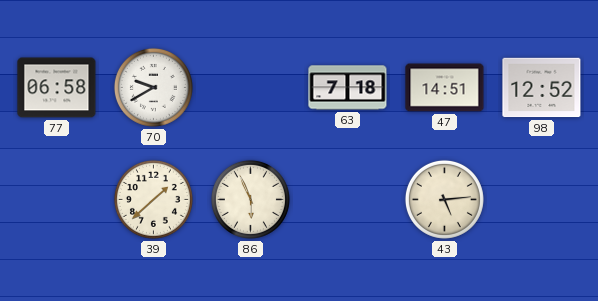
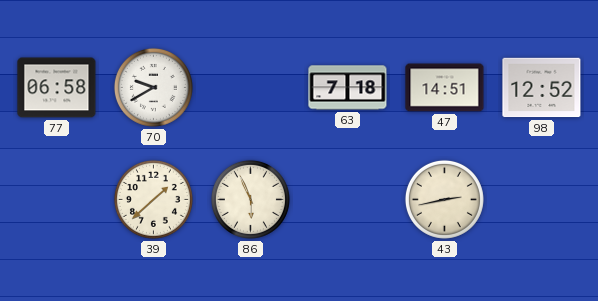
43: 5:14 -> 2:43
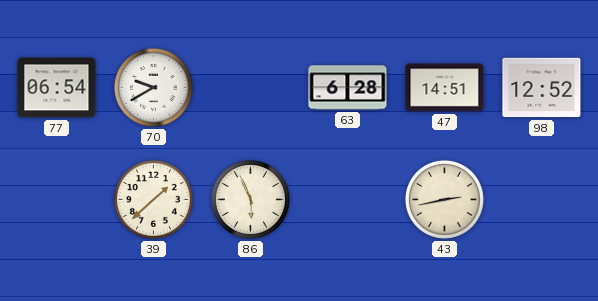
77: 06:58 -> 06:54
63: 7:18 -> 6:28
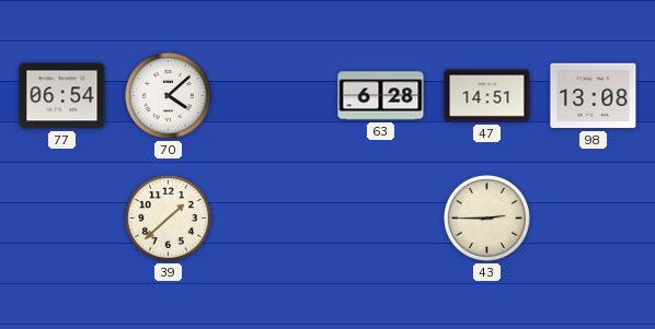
70: 9:40 -> 4:08
98: 12:52 -> 13:08
86: 5:56 -> none
43: 2:43 -> 2:45
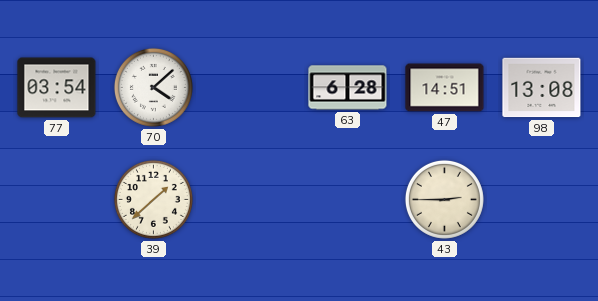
77: 06:54 -> 03:54
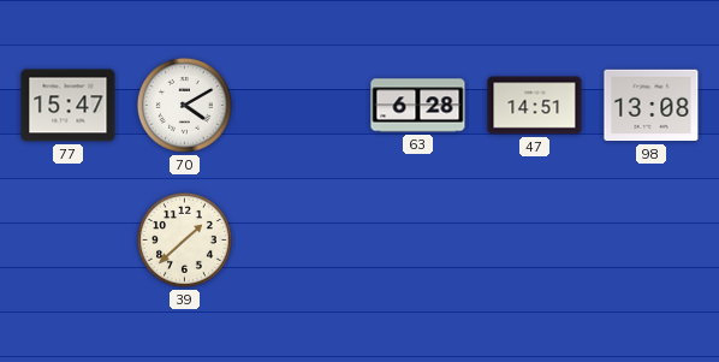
77: 03:54 -> 15:47
70: 4:08 -> 4:10
43: 2:45 -> none
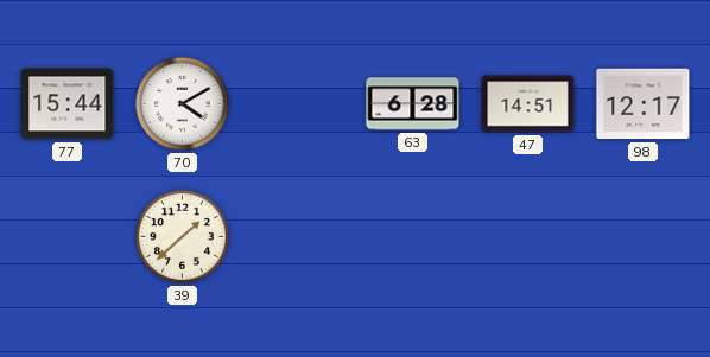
77: 15:47 -> 15:44
98: 13:08 -> 12:17
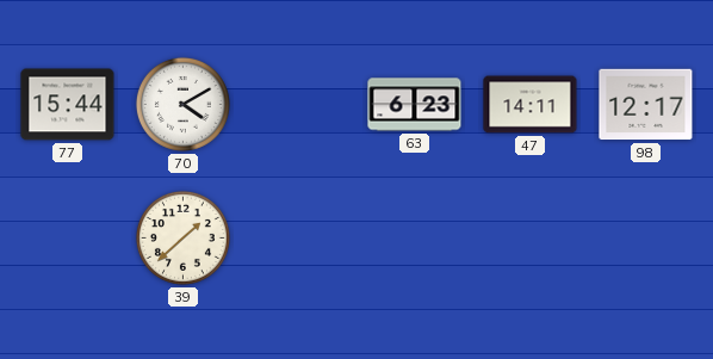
63: 6:28 -> 6:23
47: 14:51 -> 14:11
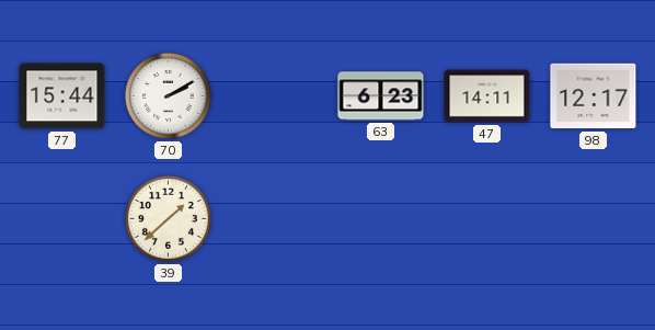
70: 4:10 -> 2:10
